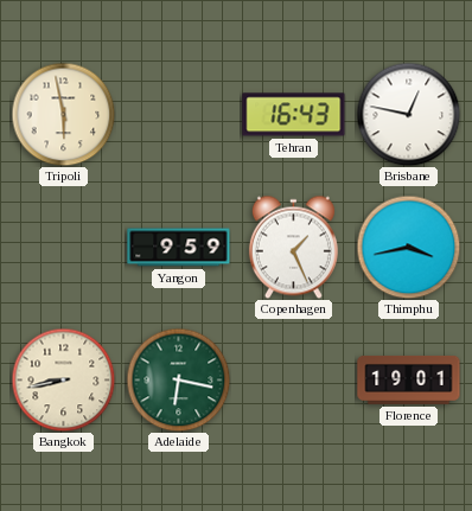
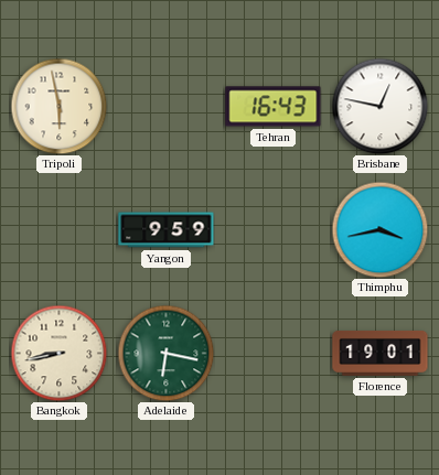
Copenhagen: 1:26 -> none
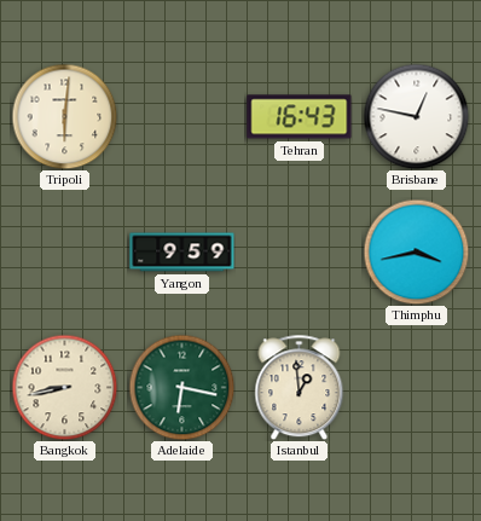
Tripoli: 5:58 -> 6:01
Istanbul: none -> 12:59
Florence: 19:01 -> none
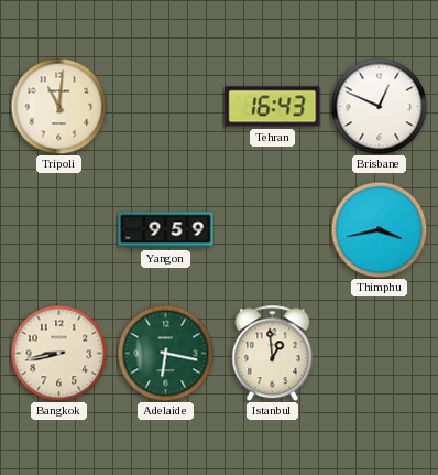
Tripoli: 6:01 -> 11:01
Brisbane: 12:47 -> 12:49
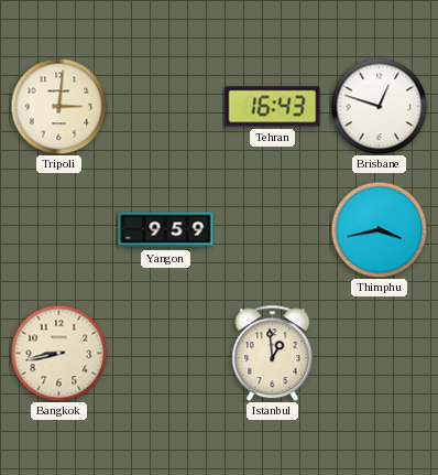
Tripoli: 11:01 -> 3:01
Brisbane: 12:49 -> 12:48
Adelaide: 6:17 -> none
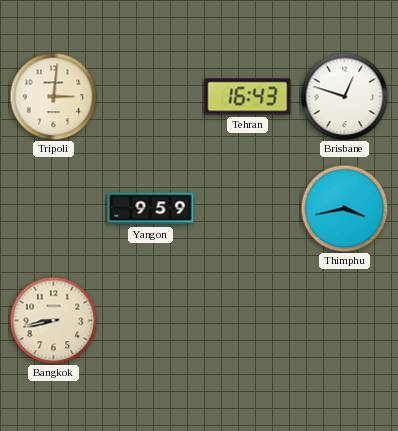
Istanbul: 12:59 -> none
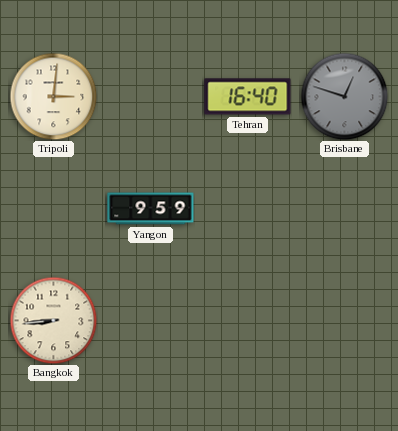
Tehran: 16:43 -> 16:40
Brisbane dial: white -> grey
Thimphu: 3:43 -> none
Bangkok: 8:43 -> 8:44
